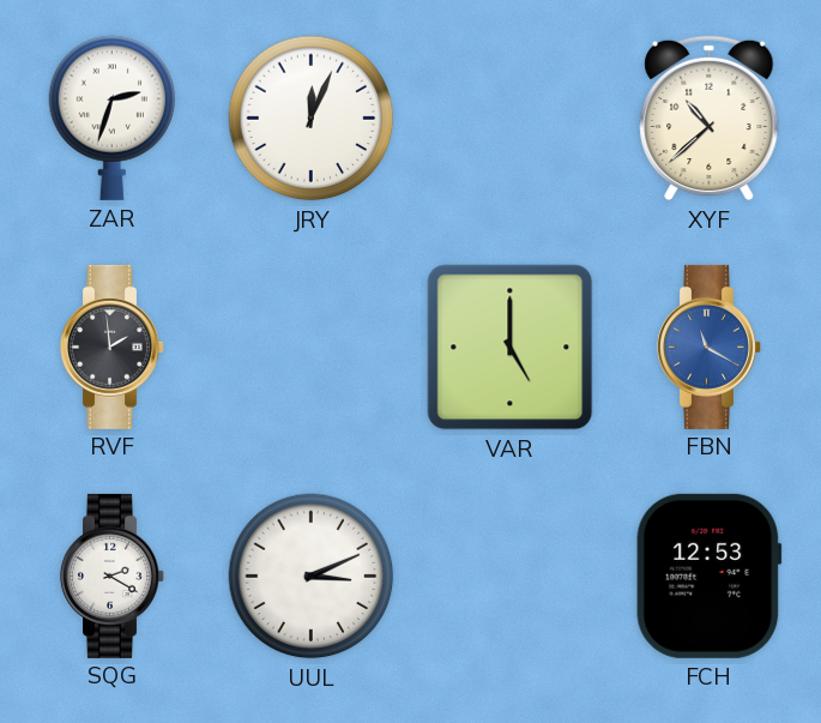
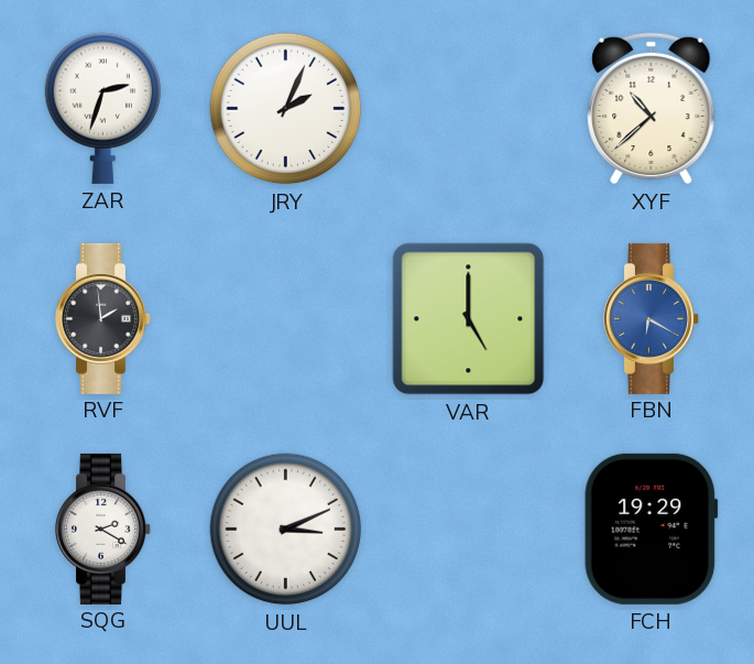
JRY: 12:04 -> 2:04
FBN: 11:20 -> 6:20
FCH: 12:53 -> 19:29
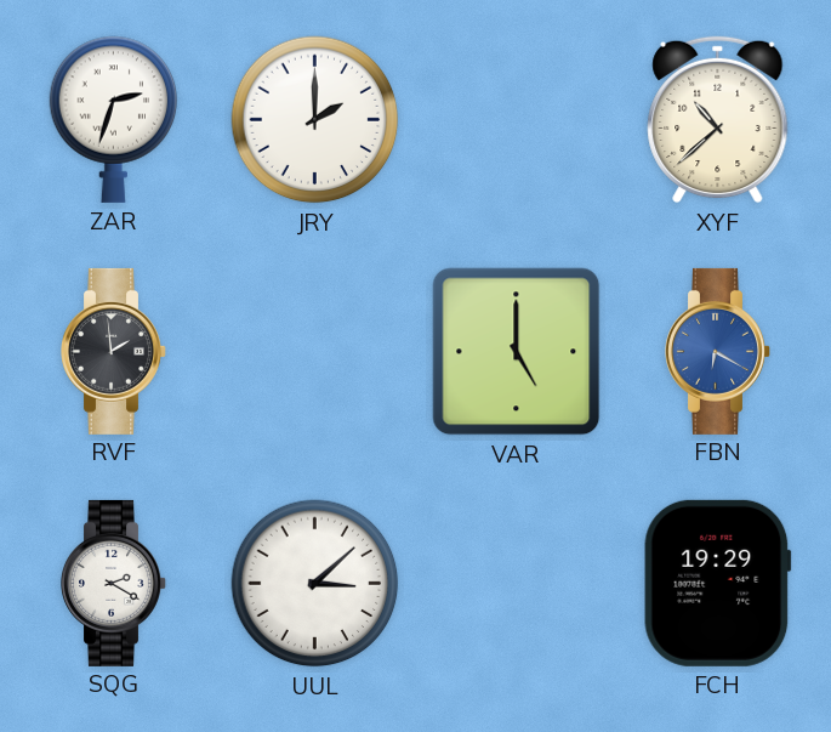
JRY: 2:04 -> 2:00
UUL: 3:11 -> 3:08
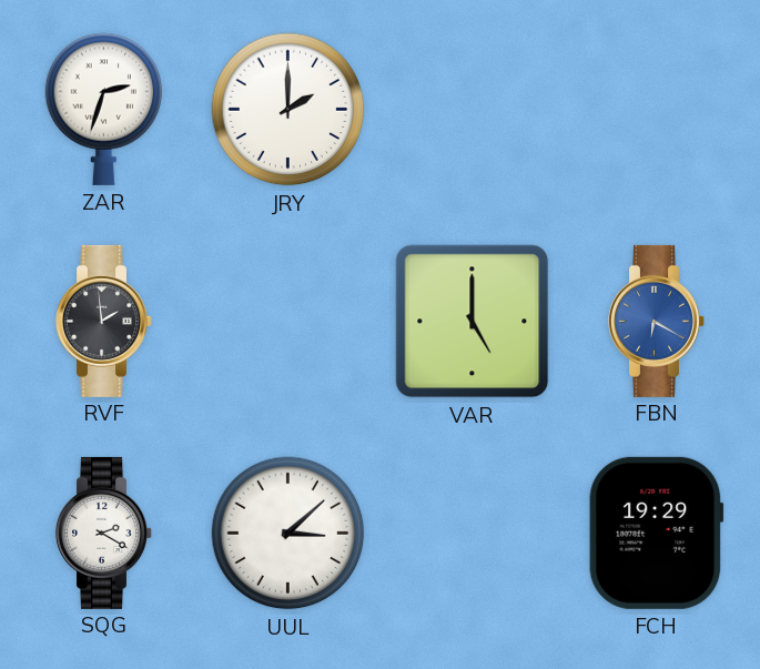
XYF: 10:38 -> none
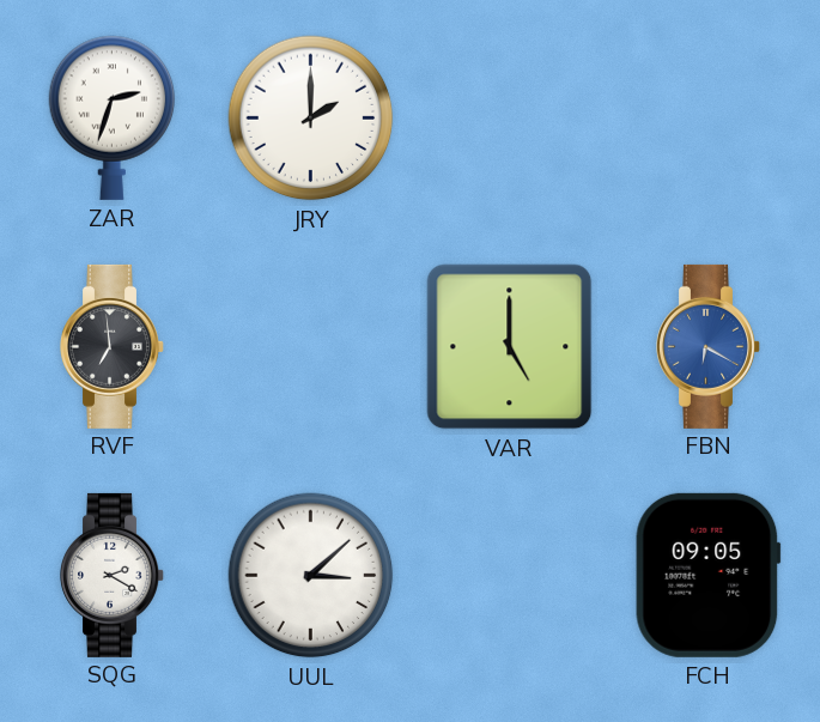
RVF: 1:59 -> 6:59
FCH: 19:29 -> 09:05
